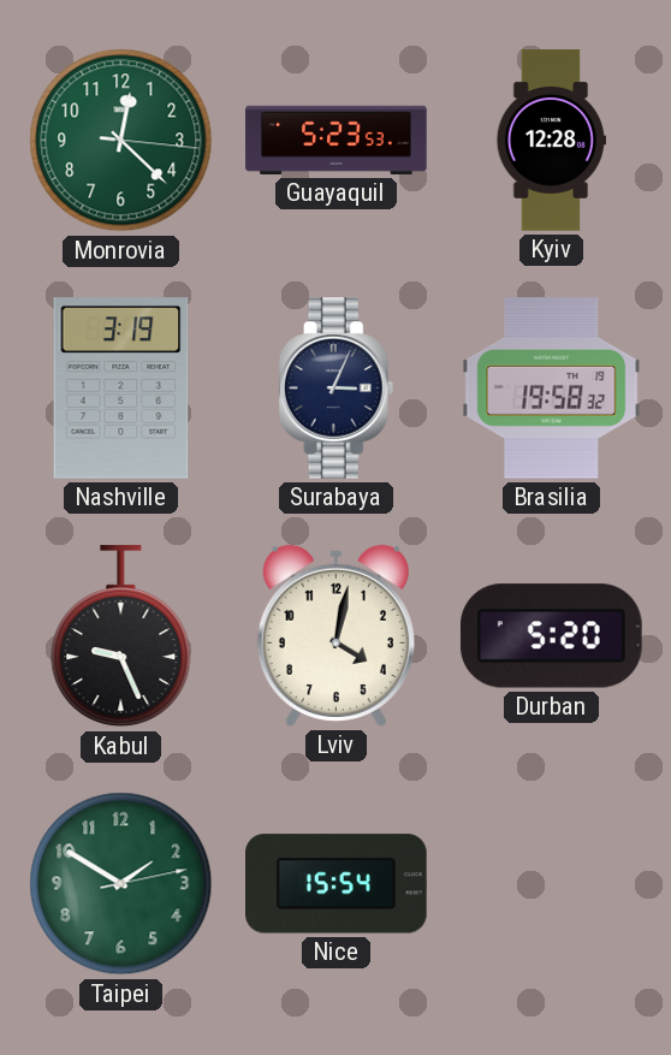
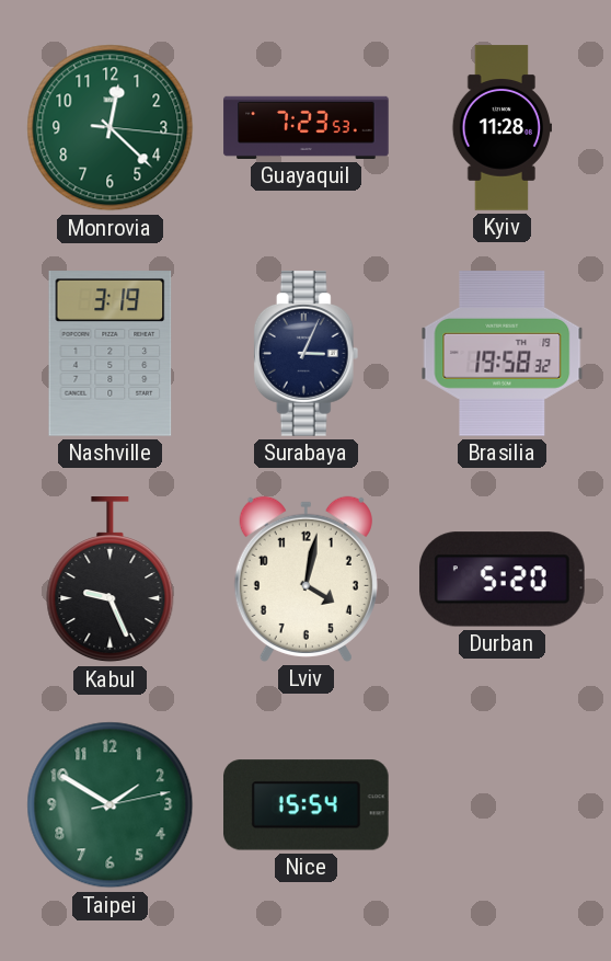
Guayaquil: 5:23 -> 7:23
Kyiv: 12:28 -> 11:28
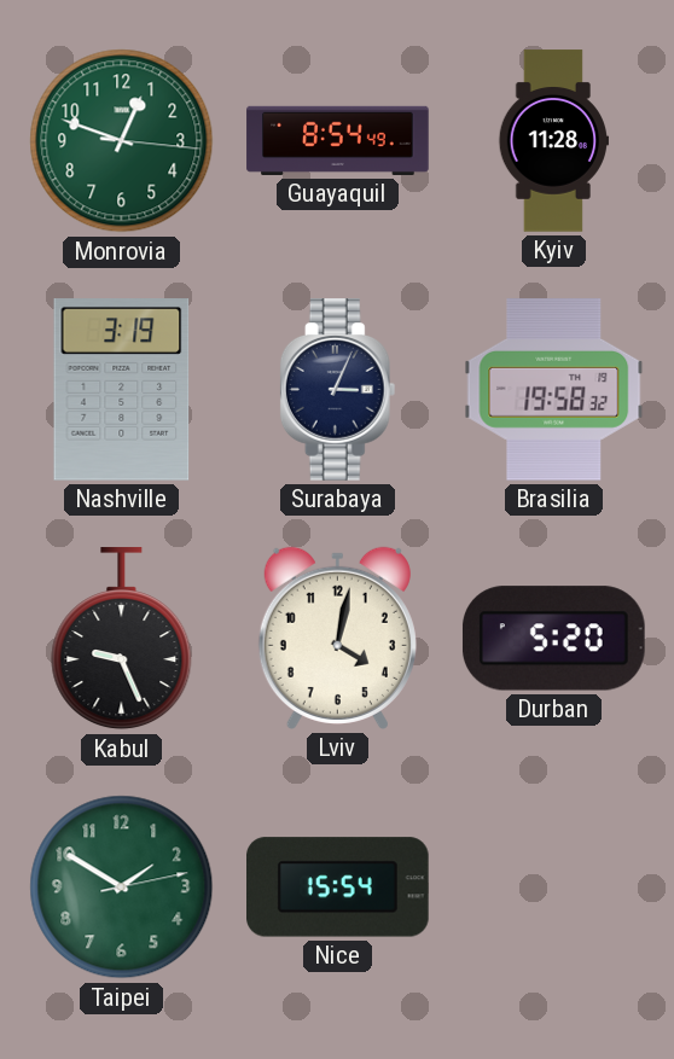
Monrovia: 12:22 -> 12:48
Guayaquil: 7:23 -> 8:54
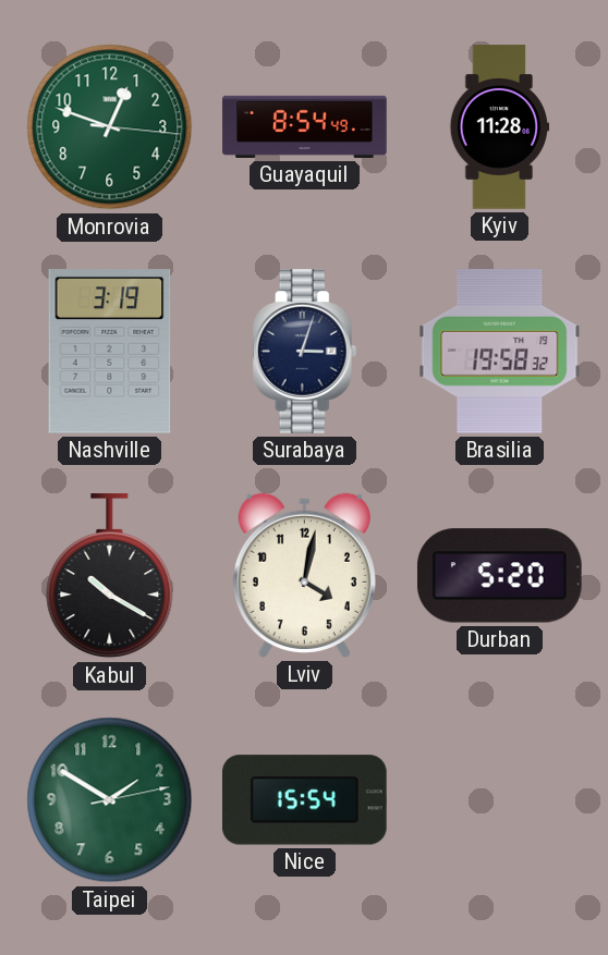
Surabaya: 3:04 -> 3:03
Kabul: 9:26 -> 10:20
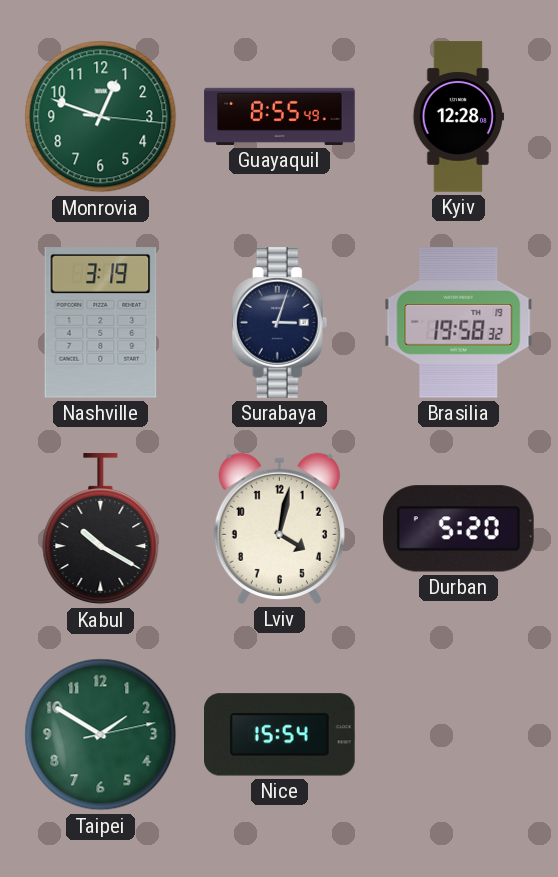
Guayaquil: 8:54 -> 8:55
Kyiv: 11:28 -> 12:28
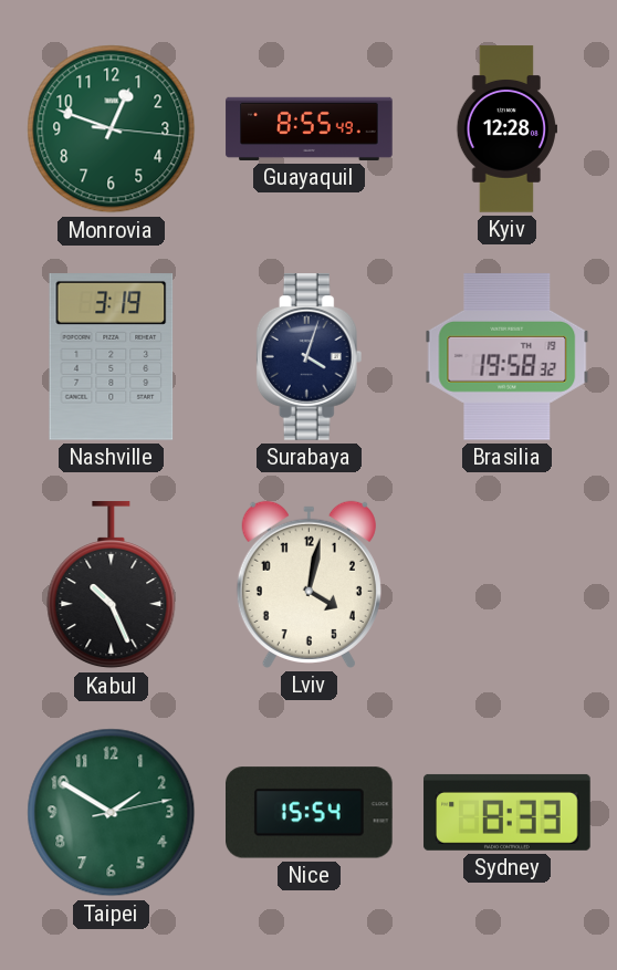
Surabaya: 3:03 -> 4:03
Kabul: 10:20 -> 10:26
Durban: 5:20 -> none
Sydney: none -> 8:33
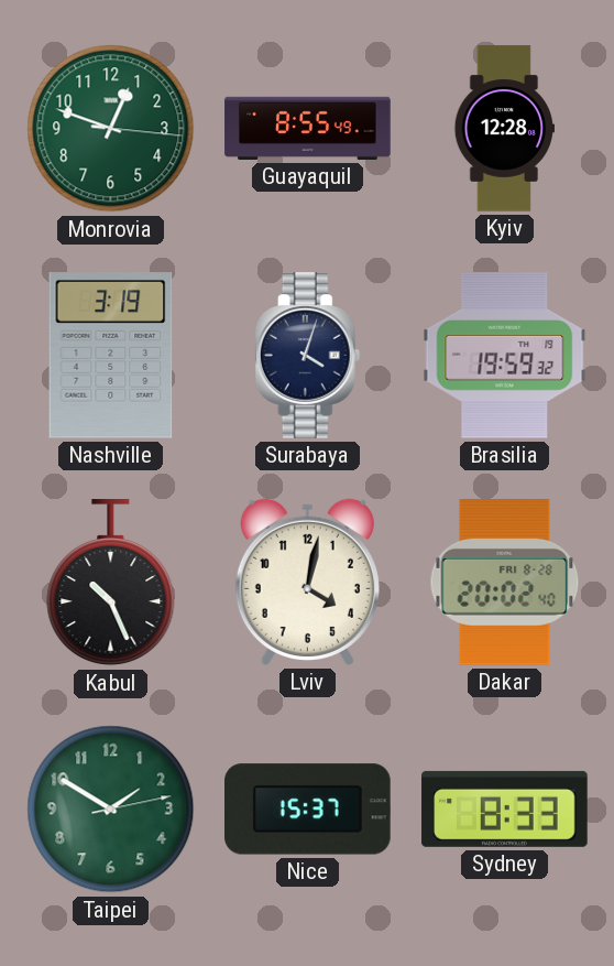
Brasilia: 19:58 -> 19:59
Dakar: none -> 20:02
Nice: 15:54 -> 15:37
